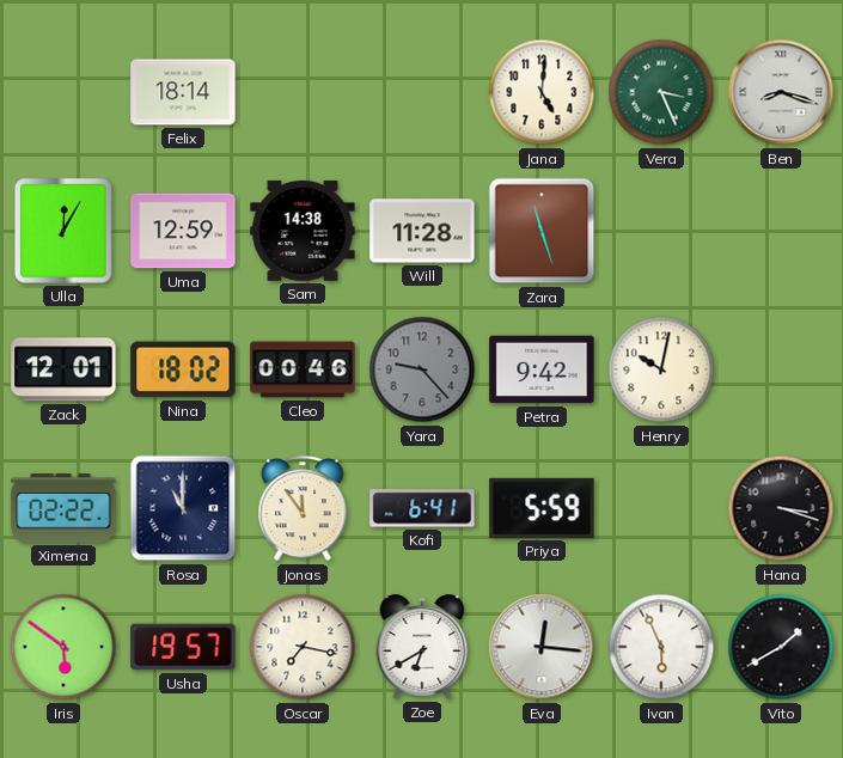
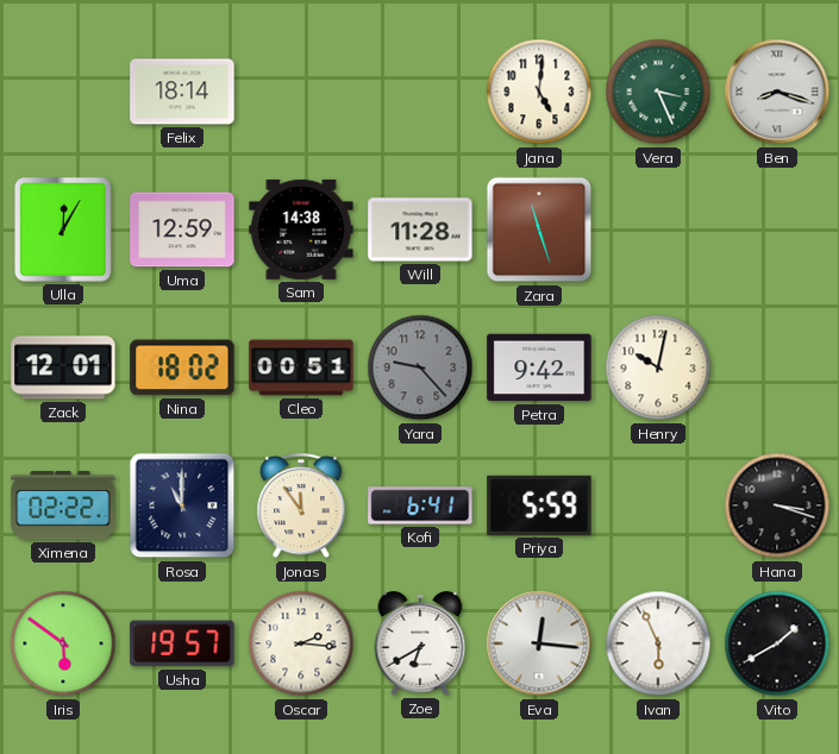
Cleo: 00:46 -> 00:51
Oscar: 7:17 -> 2:16
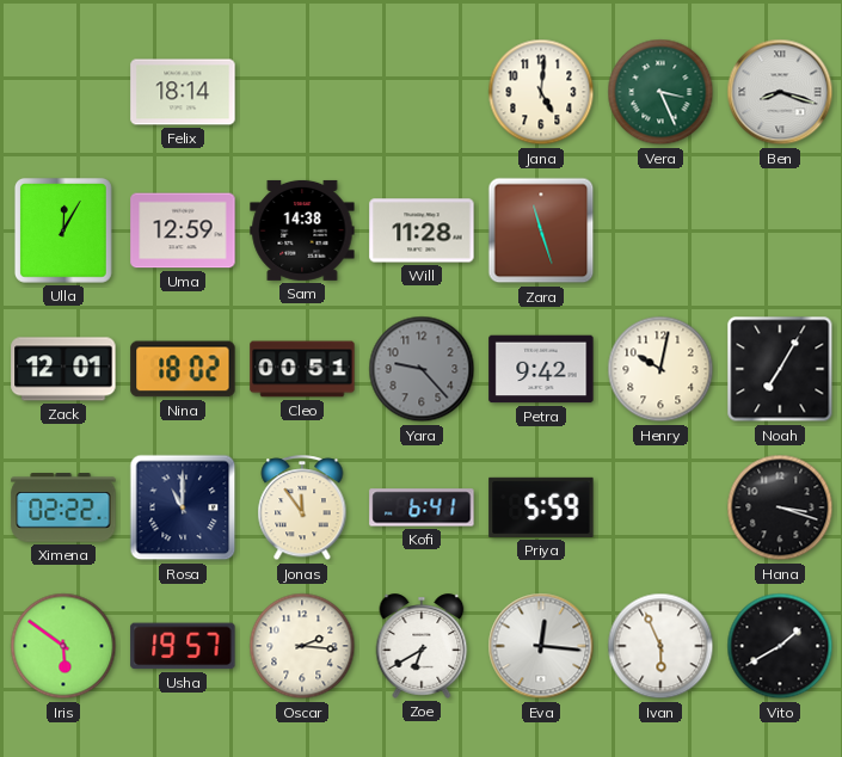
Noah: none -> 7:05
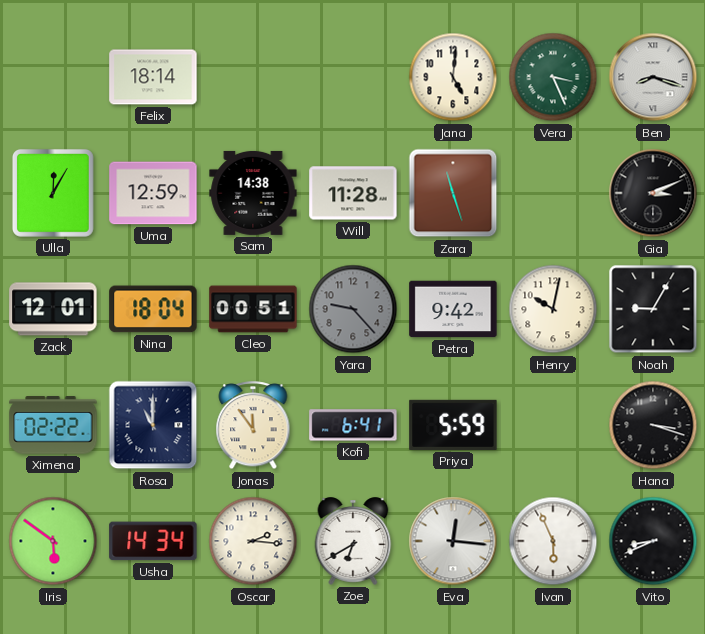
Gia: none -> 3:11
Nina: 18:02 -> 18:04
Noah: 7:05 -> 9:05
Usha: 19:57 -> 14:34
Vito: 1:40 -> 8:41
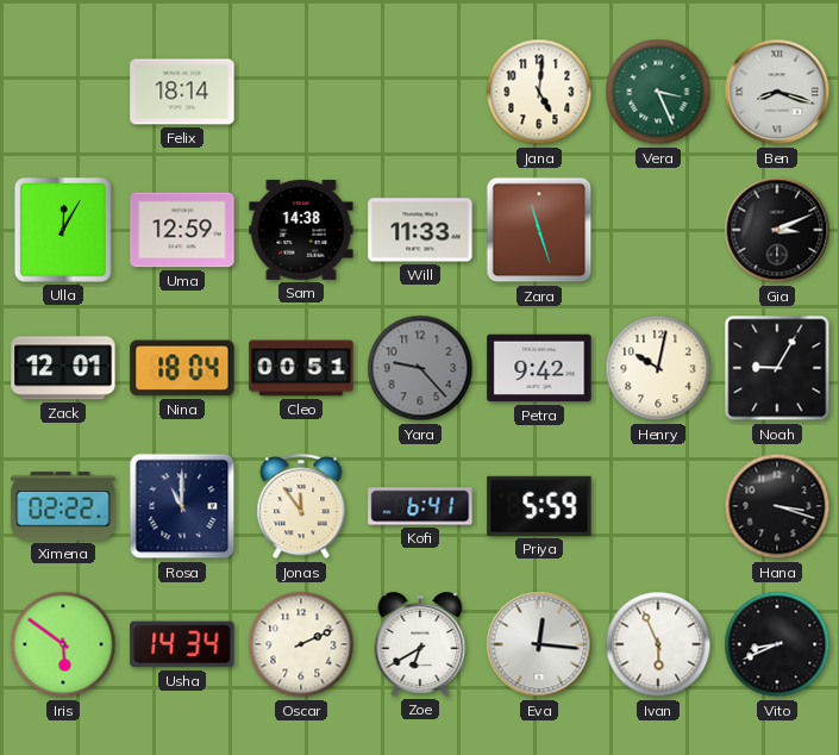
Will: 11:28 -> 11:33
Oscar: 2:16 -> 2:11
